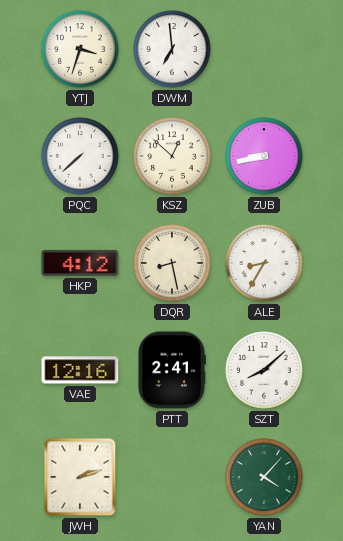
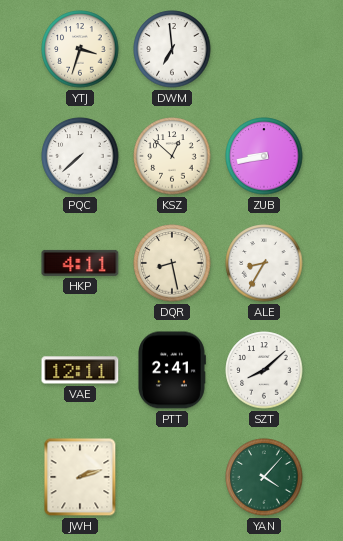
HKP: 4:12 -> 4:11
VAE: 12:16 -> 12:11
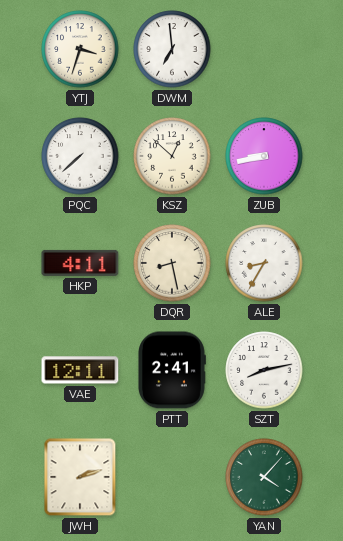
SZT: 8:08 -> 8:13
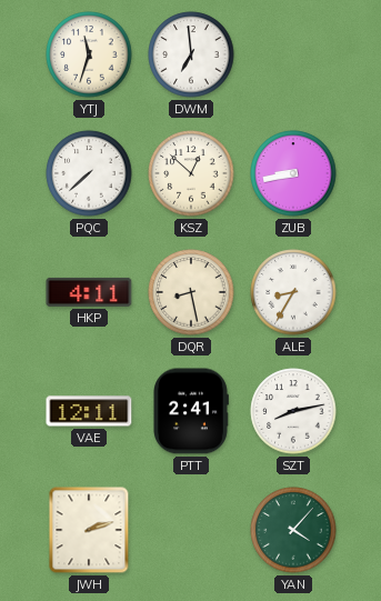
YTJ: 3:33 -> 11:33
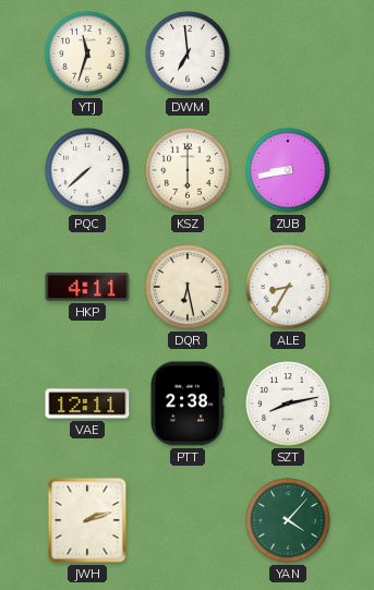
KSZ: 12:52 -> 6:00
DQR: 8:28 -> 6:28
PTT: 2:41 -> 2:38
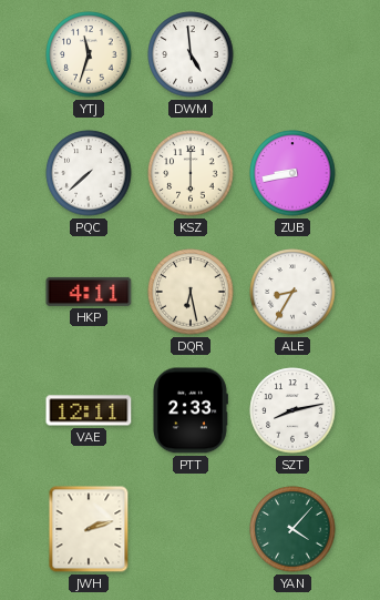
DWM: 6:59 -> 4:59
PTT: 2:38 -> 2:33
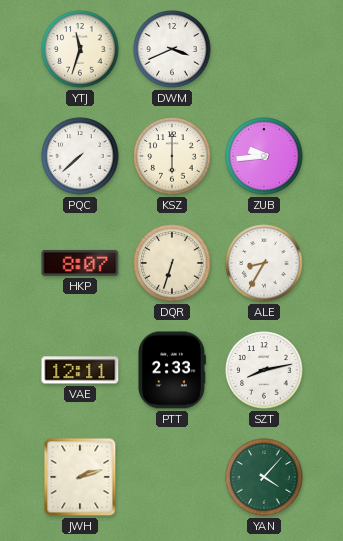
DWM: 4:59 -> 3:41
ZUB: 8:43 -> 9:44
HKP: 4:11 -> 8:07
DQR: 6:28 -> 6:33
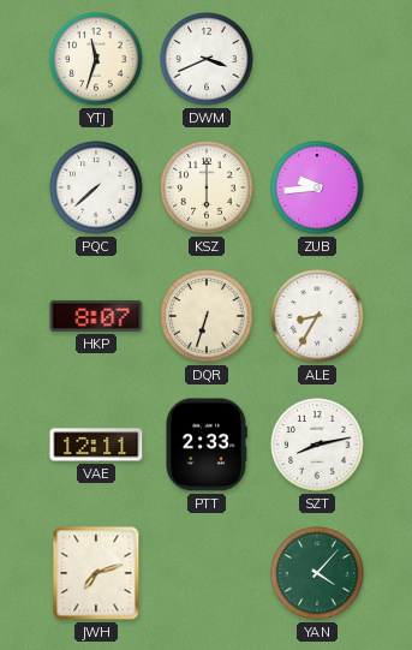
JWH: 2:12 -> 7:12
